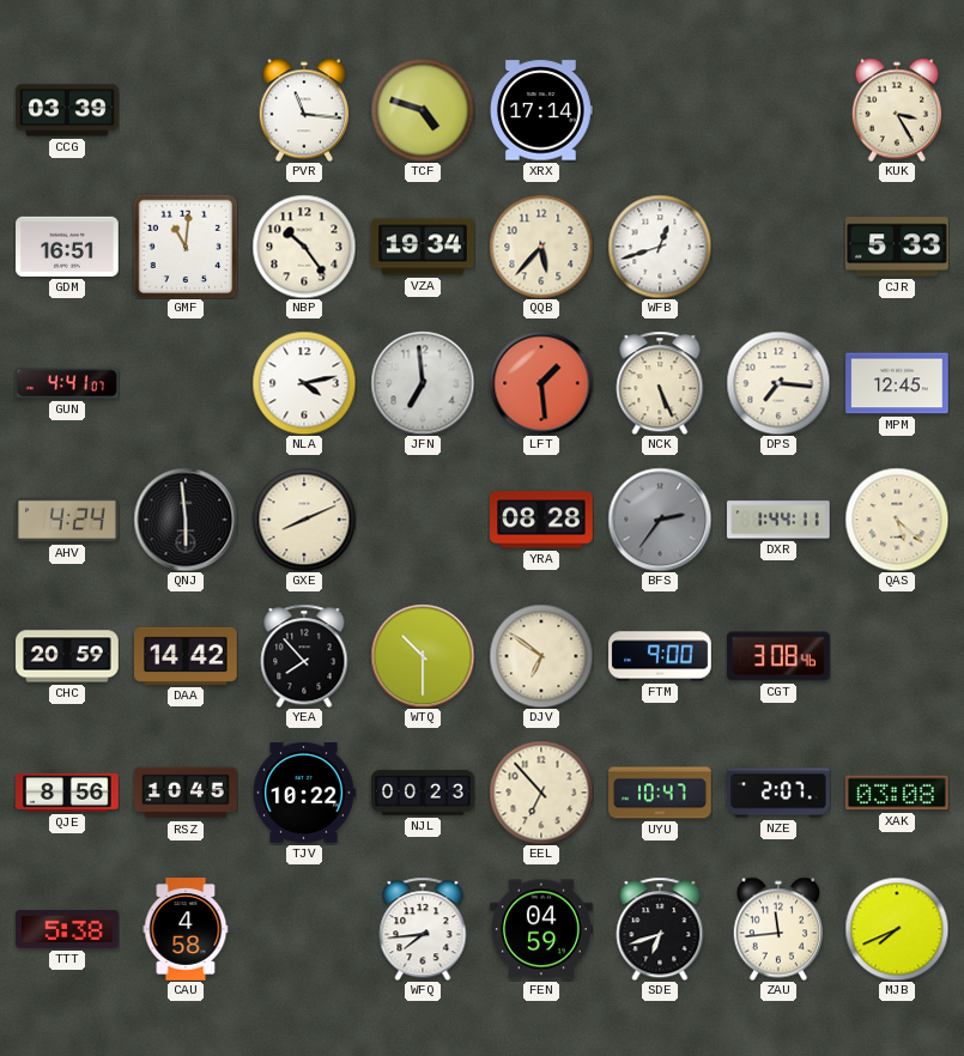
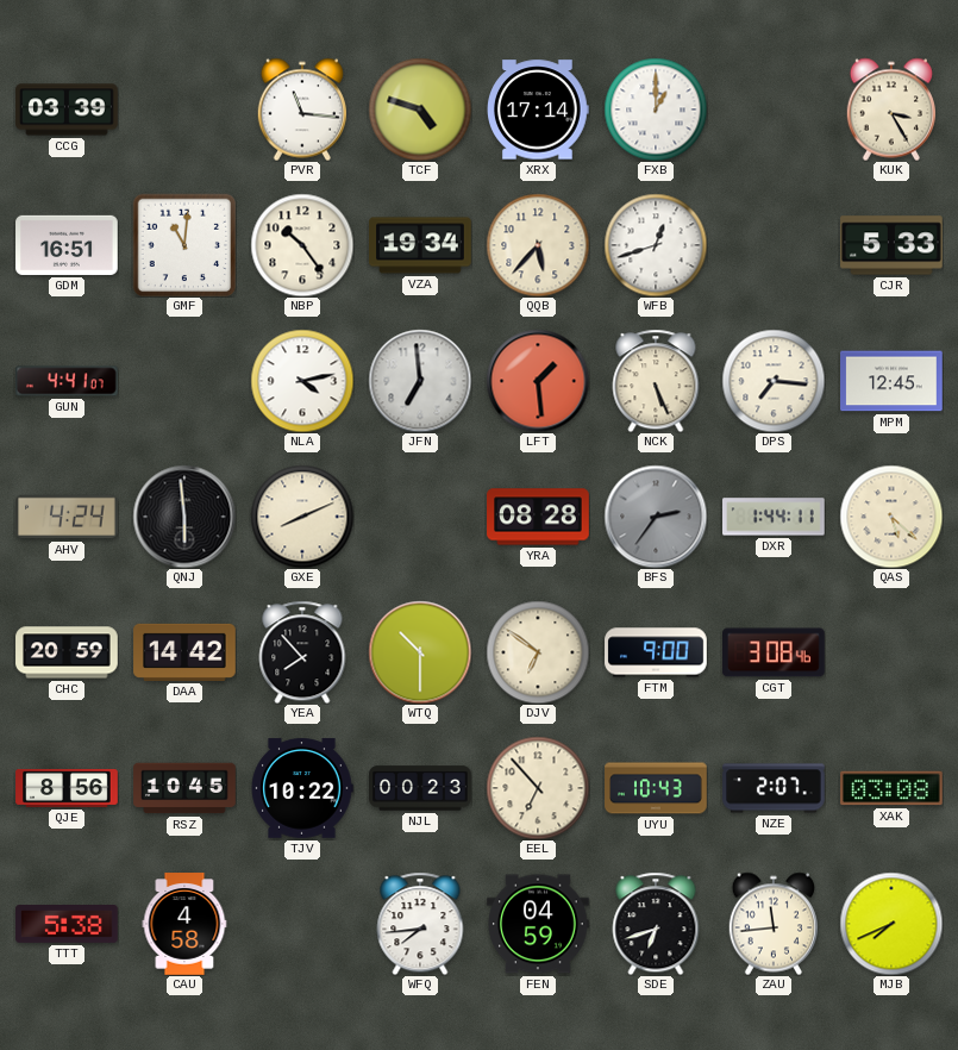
FXB: none -> 1:00
UYU: 10:47 -> 10:43
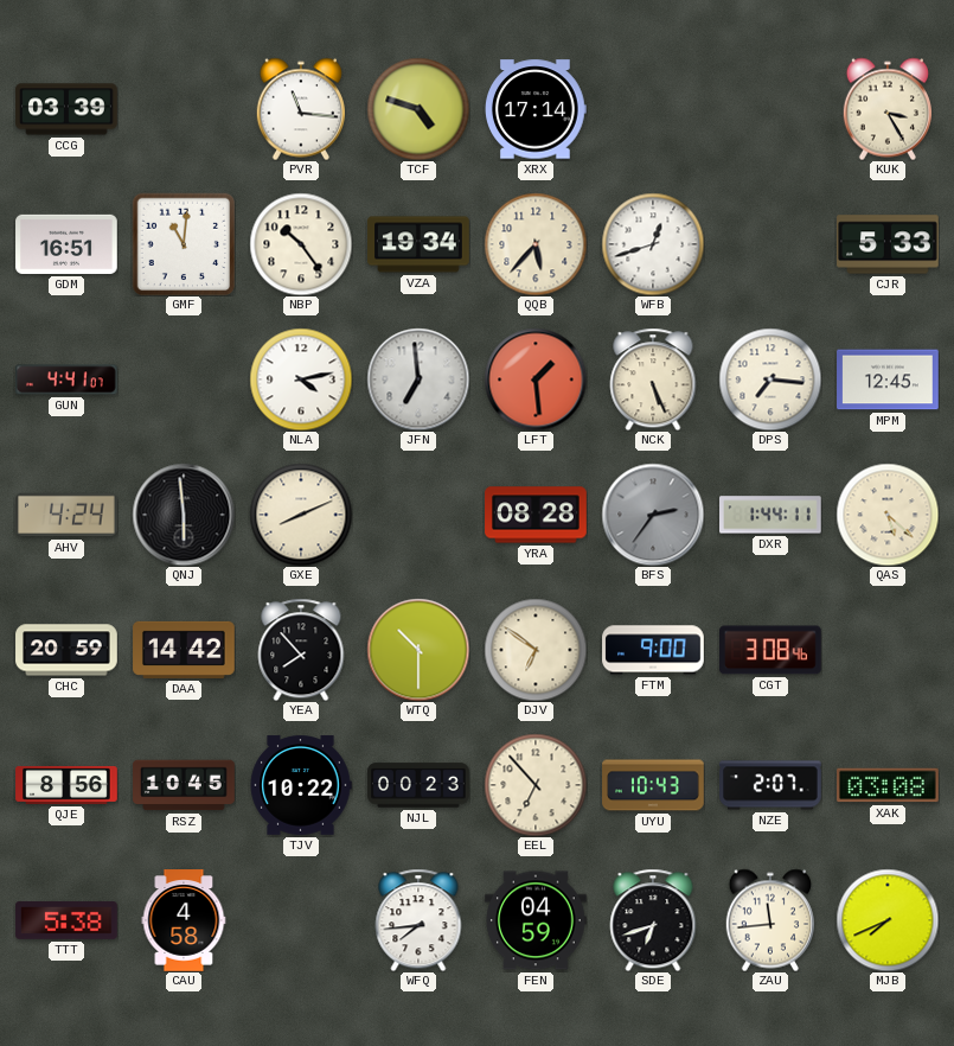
FXB: 1:00 -> none
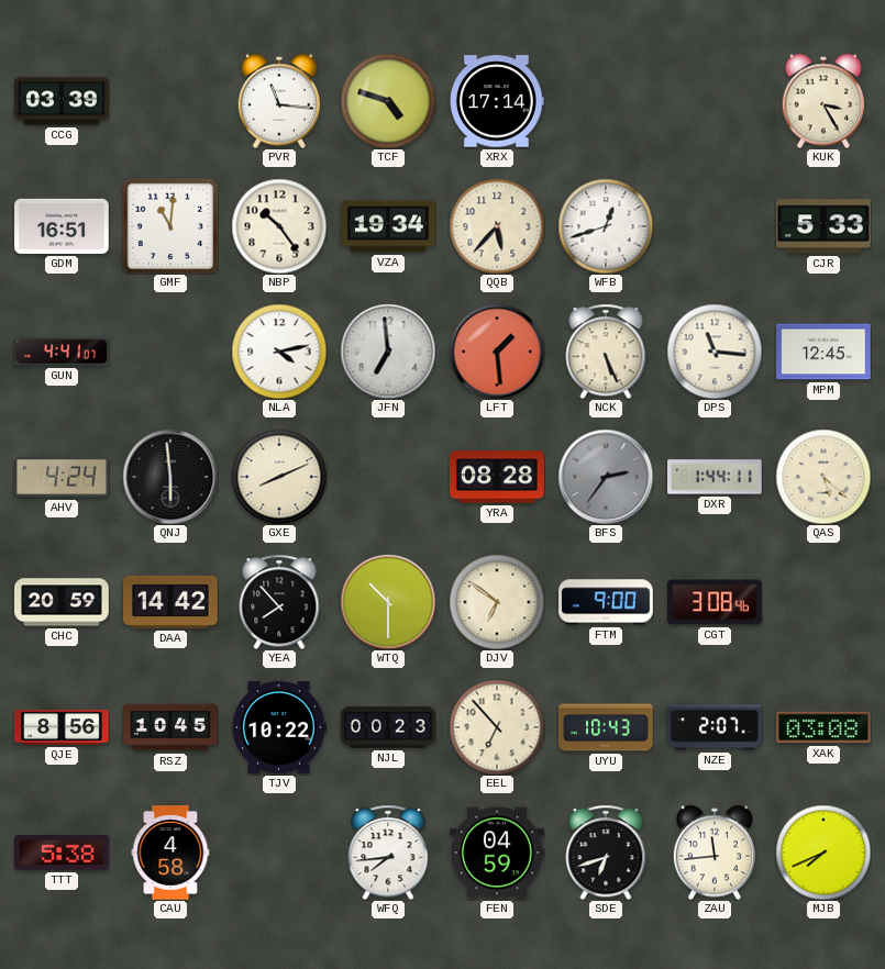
DPS: 7:16 -> 11:16
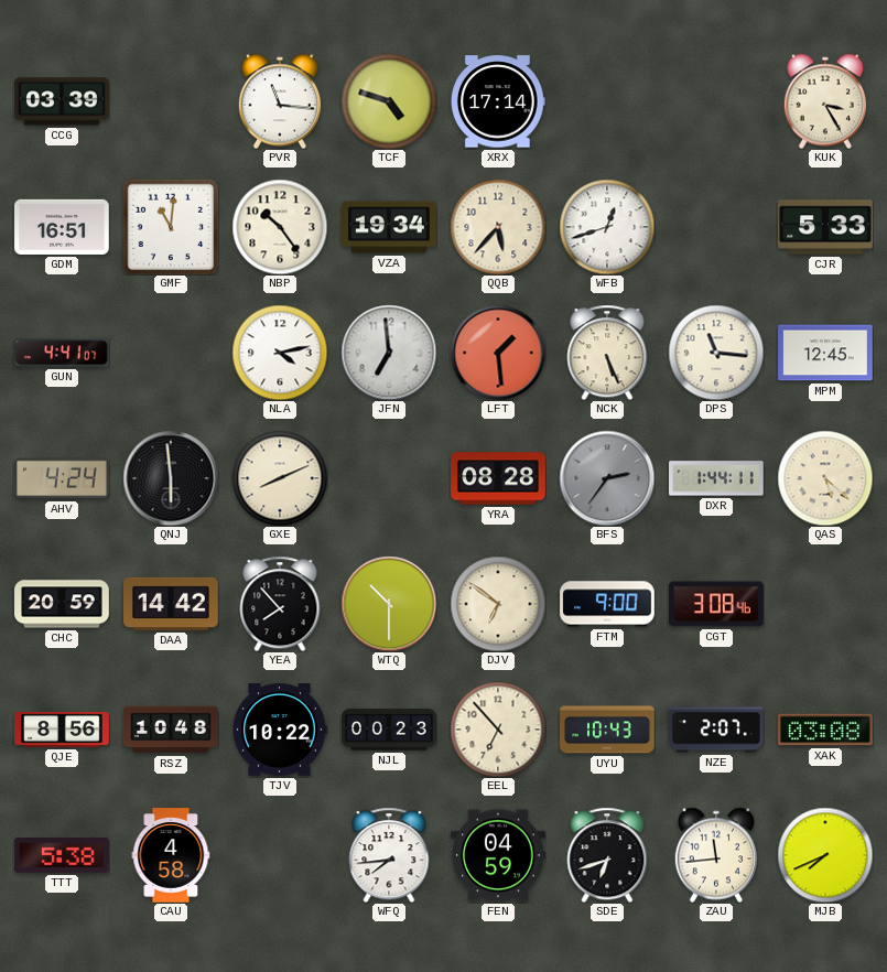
RSZ: 10:45 -> 10:48
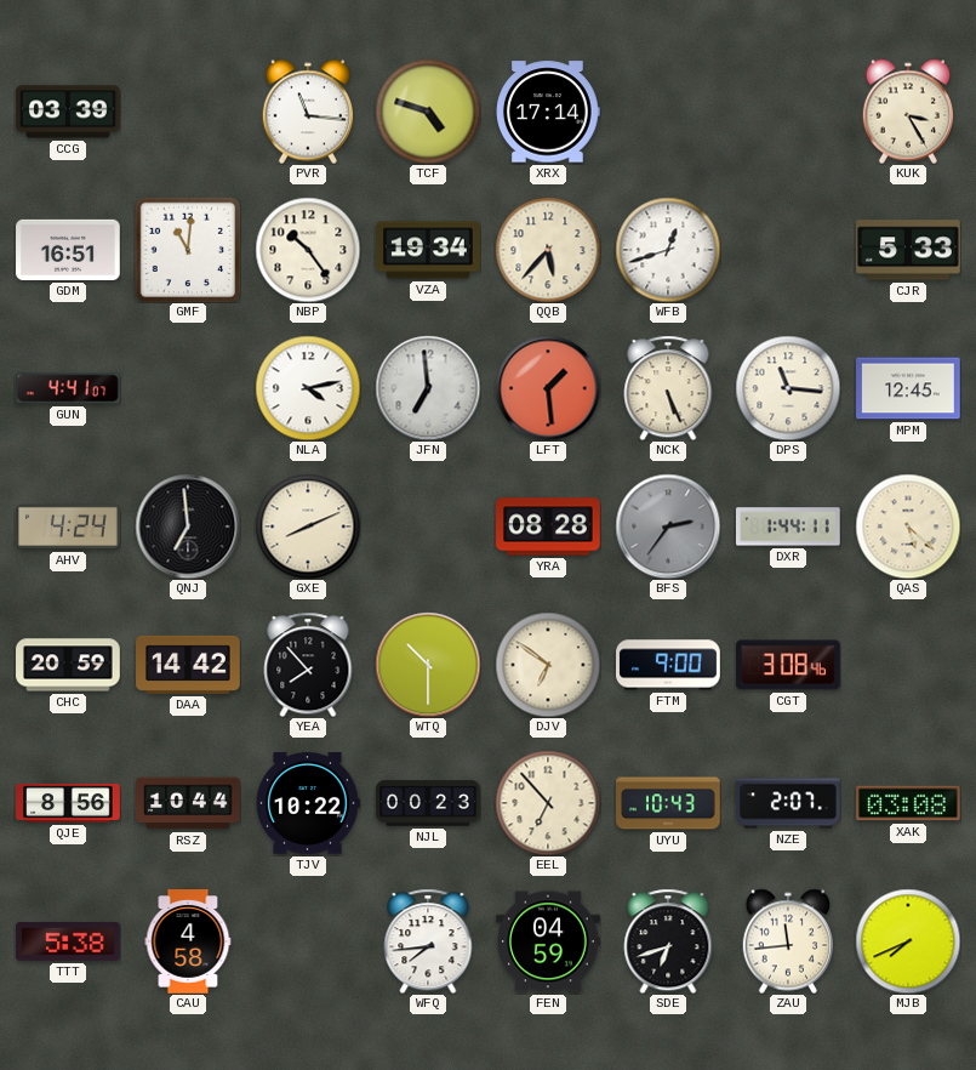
QNJ: 5:59 -> 6:59
RSZ: 10:48 -> 10:44
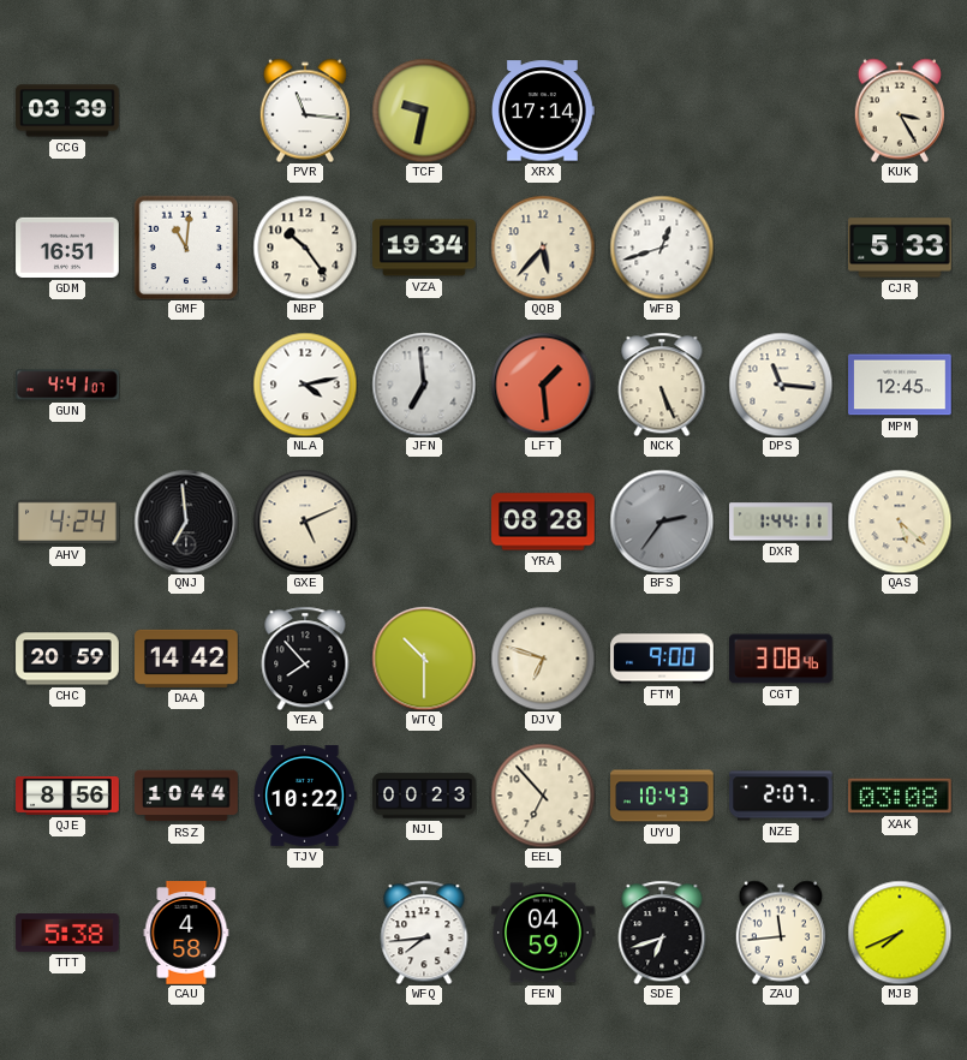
TCF: 4:48 -> 9:32
GXE: 8:11 -> 5:11
DJV: 6:51 -> 6:48
